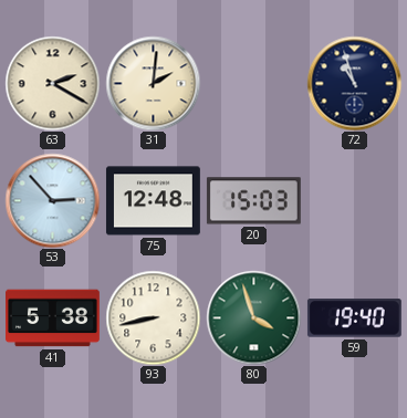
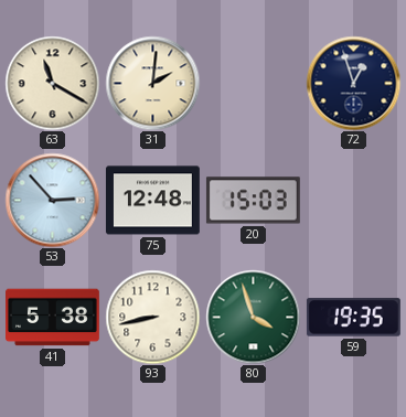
63: 2:20 -> 11:20
72: 10:57 -> 12:57
59: 19:40 -> 19:35
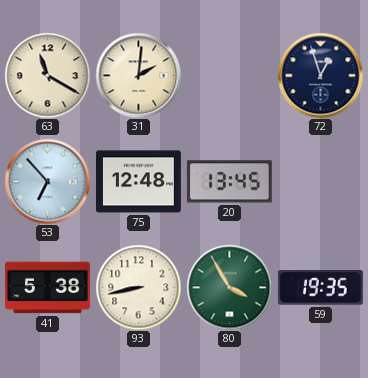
53: 2:53 -> 6:53
20: 15:03 -> 13:45
80: 3:57 -> 3:55
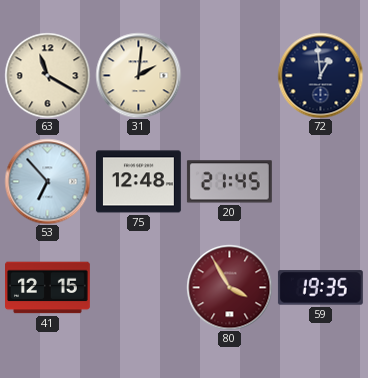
72: 12:57 -> 12:59
20: 13:45 -> 21:45
41: 5:38 -> 12:15
93: 8:43 -> none
80 dial: green -> burgundy
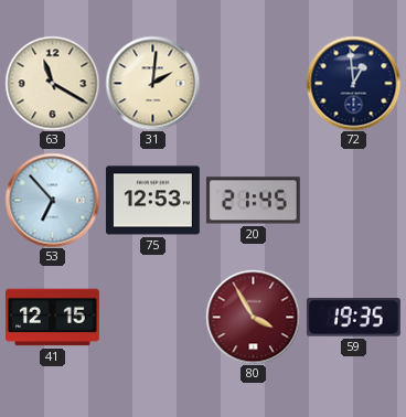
75: 12:48 -> 12:53
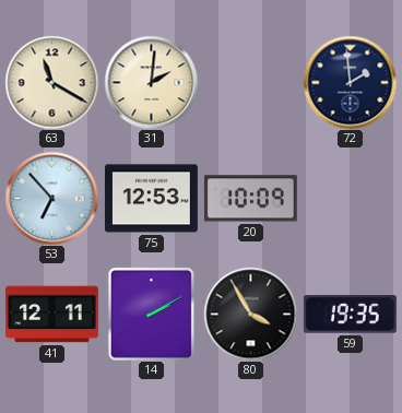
72: 12:59 -> 1:59
20: 21:45 -> 10:09
41: 12:15 -> 12:11
14: none -> 2:10
80 dial: burgundy -> black
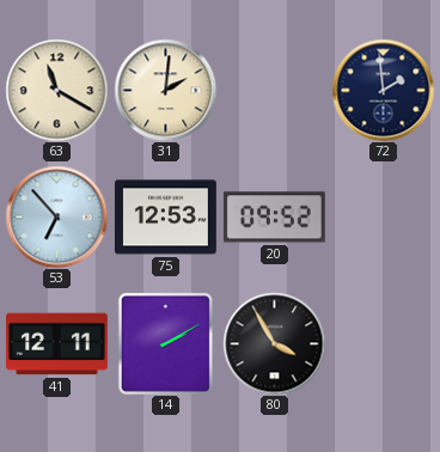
20: 10:09 -> 09:52
59: 19:35 -> none
